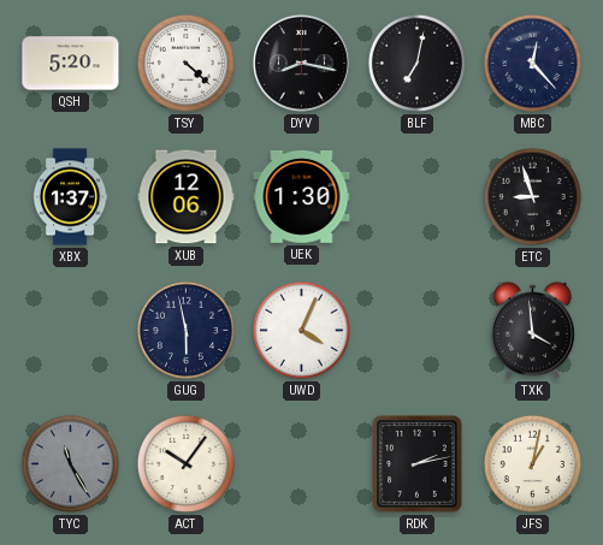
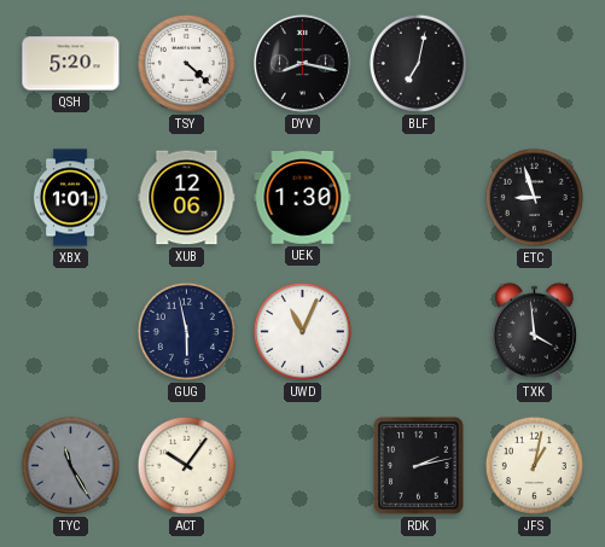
MBC: 12:23 -> none
XBX: 1:37 -> 1:01
UWD: 4:04 -> 11:04
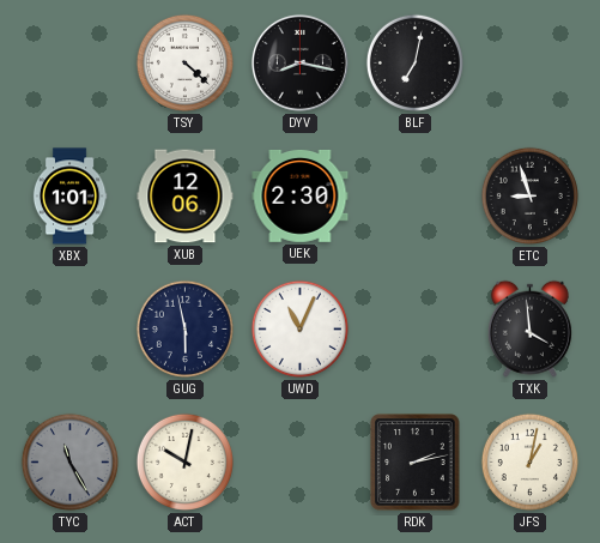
QSH: 5:20 -> none
UEK: 1:30 -> 2:30
ACT: 10:06 -> 10:02
